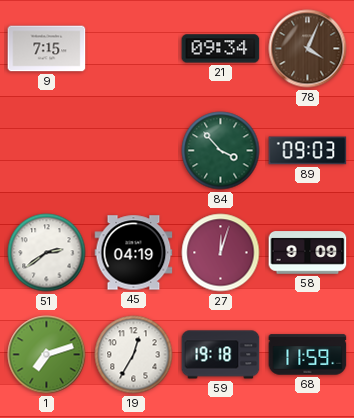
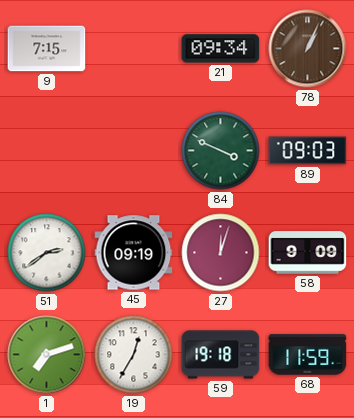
78: 4:04 -> 1:04
84: 3:53 -> 3:49
45: 04:19 -> 09:19
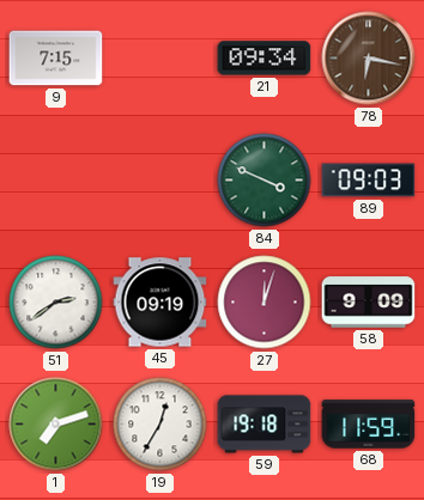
78: 1:04 -> 6:17
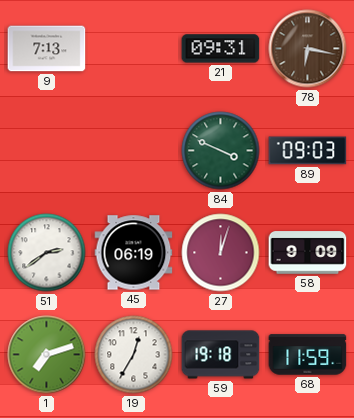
9: 7:15 -> 7:13
21: 09:34 -> 09:31
45: 09:19 -> 06:19
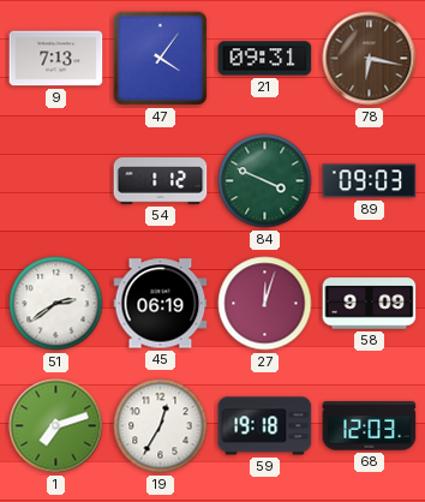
47: none -> 4:06
54: none -> 1:12
68: 11:59 -> 12:03
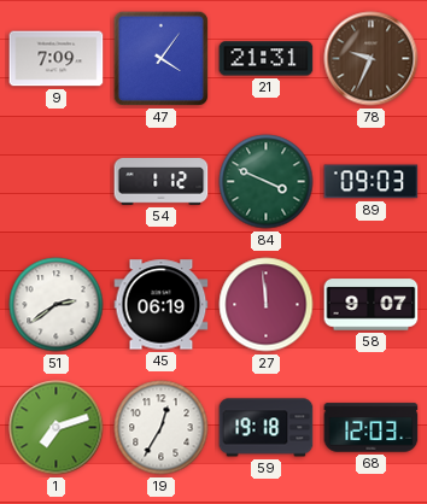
9: 7:13 -> 7:09
21: 09:31 -> 21:31
78: 6:17 -> 9:34
27: 12:03 -> 11:59
58: 9:09 -> 9:07
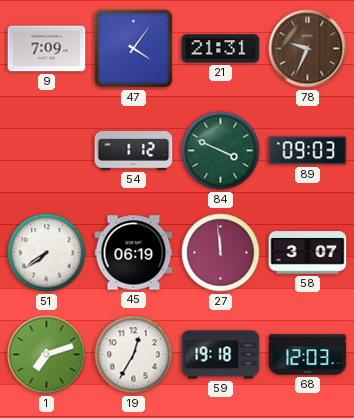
51: 2:39 -> 7:39
58: 9:07 -> 3:07
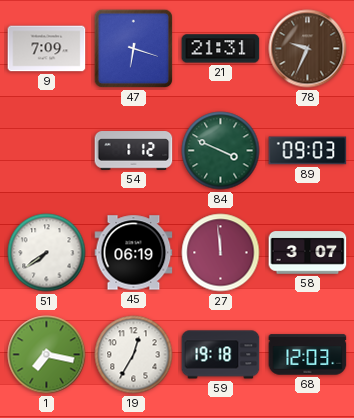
47: 4:06 -> 6:18
1: 7:12 -> 7:17
